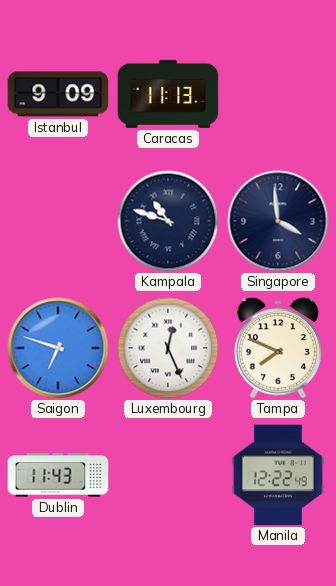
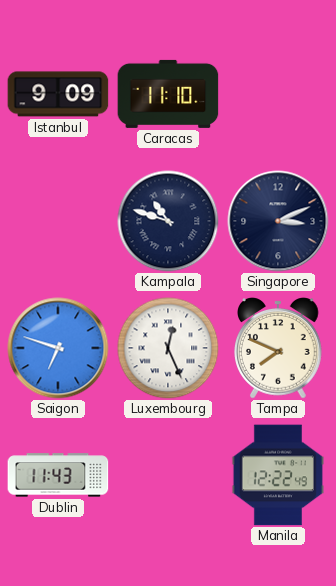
Caracas: 11:13 -> 11:10
Singapore: 3:59 -> 3:11
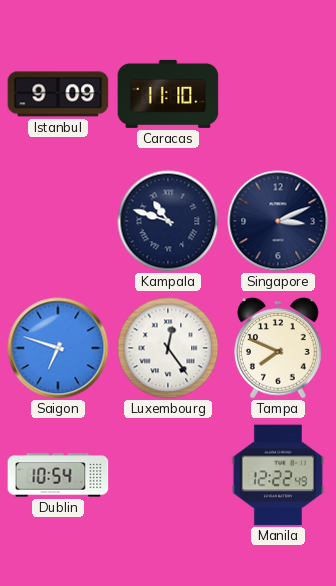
Luxembourg: 12:26 -> 12:24
Dublin: 11:43 -> 10:54
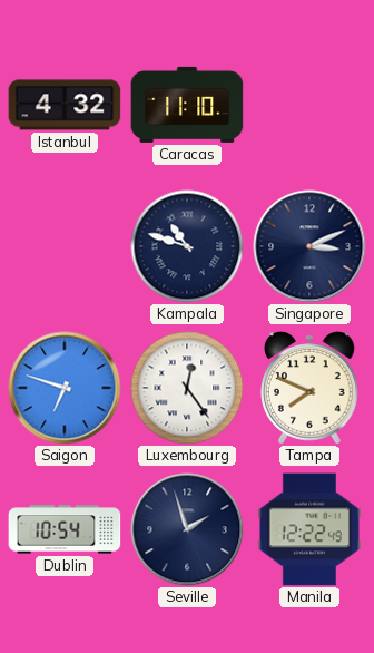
Istanbul: 9:09 -> 4:32
Seville: none -> 1:57
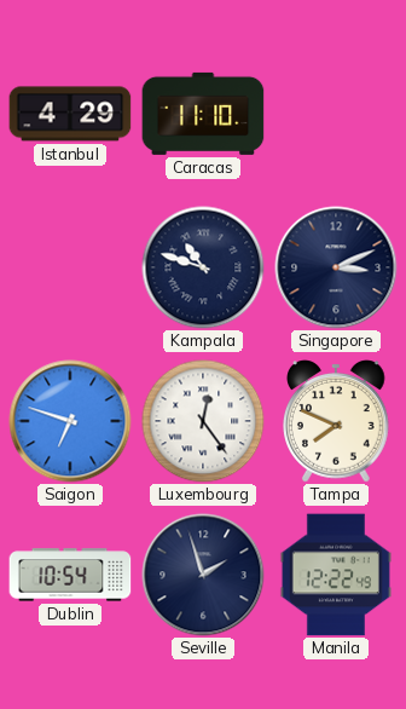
Istanbul: 4:32 -> 4:29
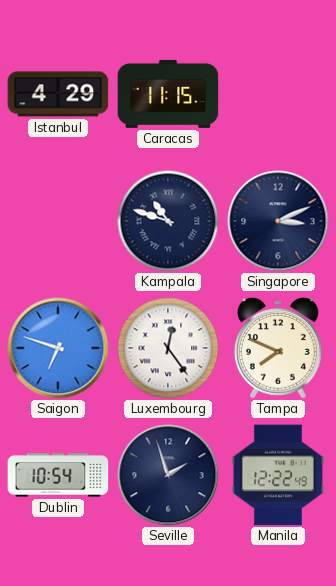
Caracas: 11:10 -> 11:15
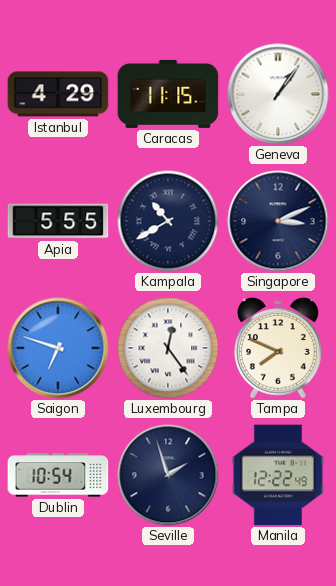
Geneva: none -> 1:06
Apia: none -> 5:55
Kampala: 10:48 -> 10:40
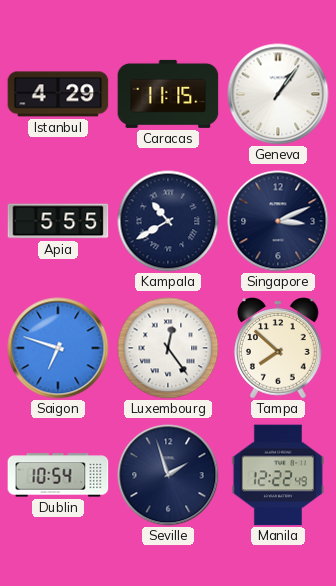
Tampa: 7:49 -> 7:52
